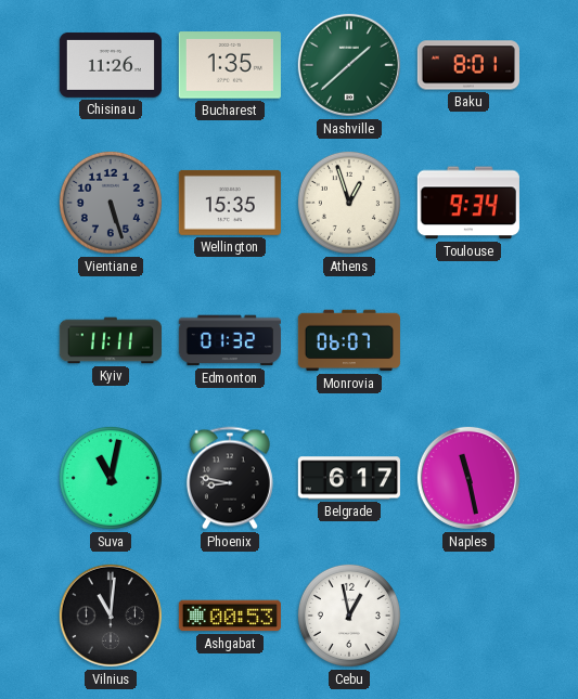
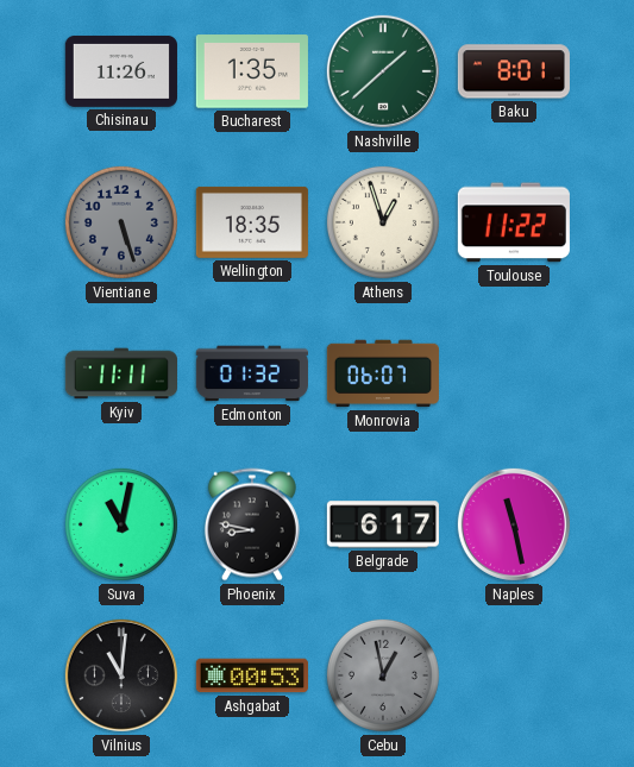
Wellington: 15:35 -> 18:35
Toulouse: 9:34 -> 11:22
Cebu dial: white -> grey
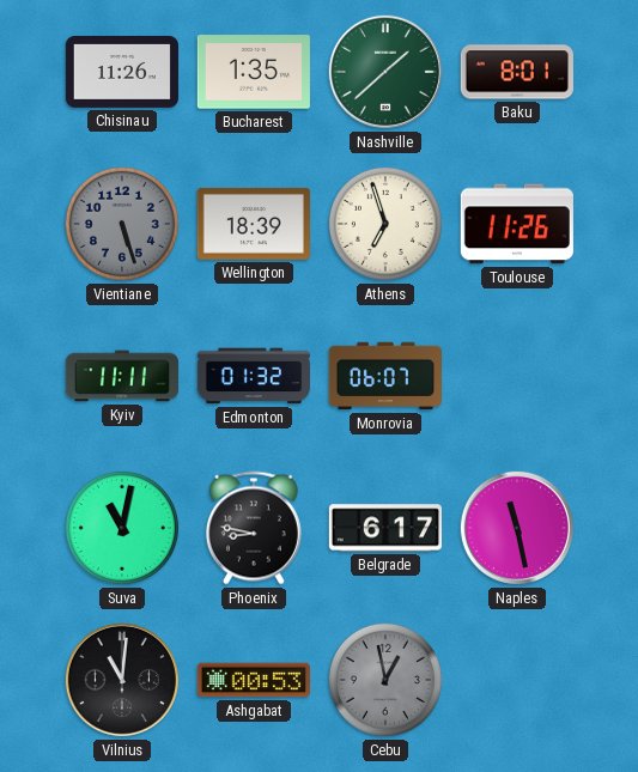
Wellington: 18:35 -> 18:39
Athens: 12:57 -> 6:57
Toulouse: 11:22 -> 11:26
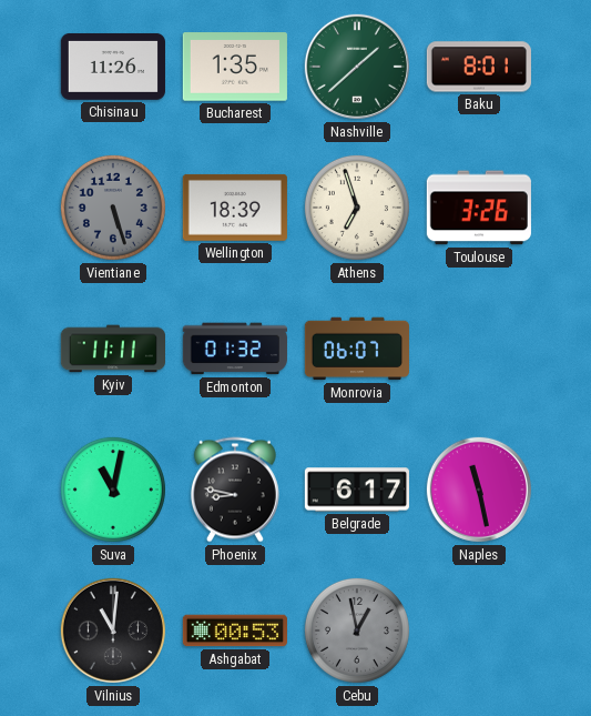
Toulouse: 11:26 -> 3:26
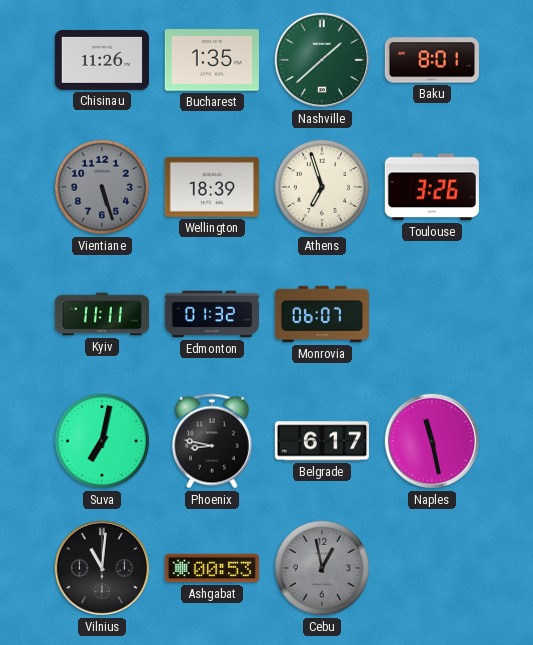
Suva: 11:02 -> 7:02
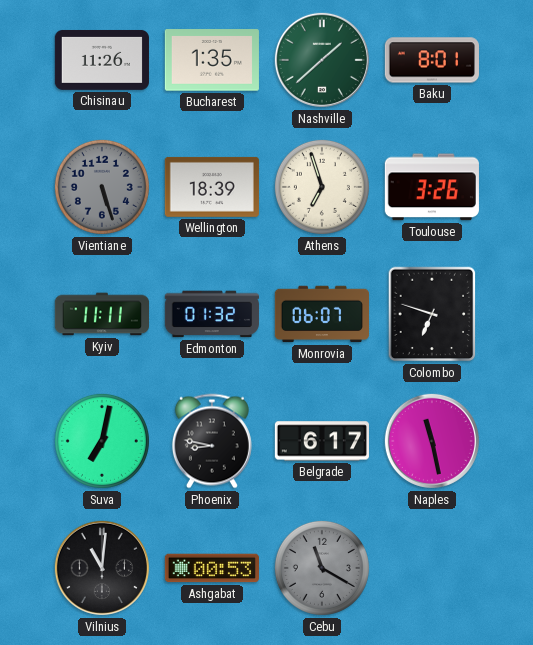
Colombo: none -> 6:48
Cebu: 12:58 -> 11:20
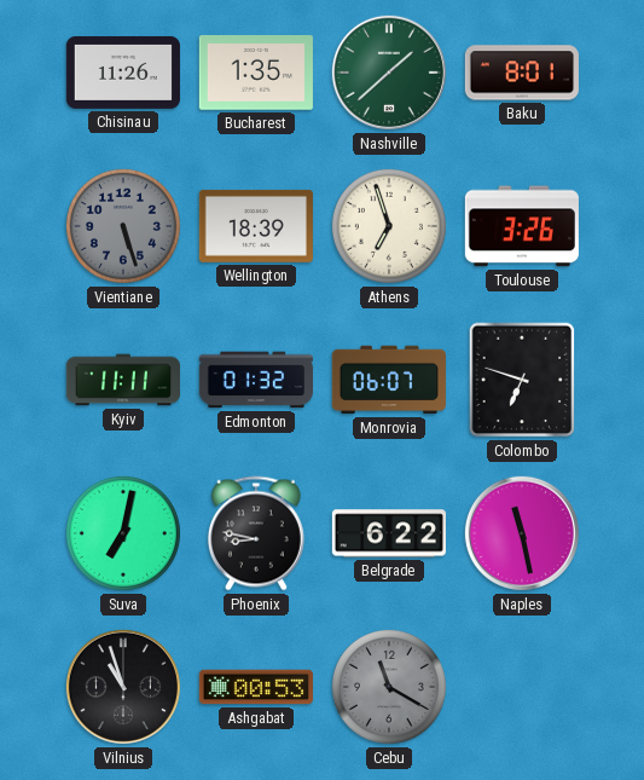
Belgrade: 6:17 -> 6:22
Vilnius: 11:01 -> 10:57
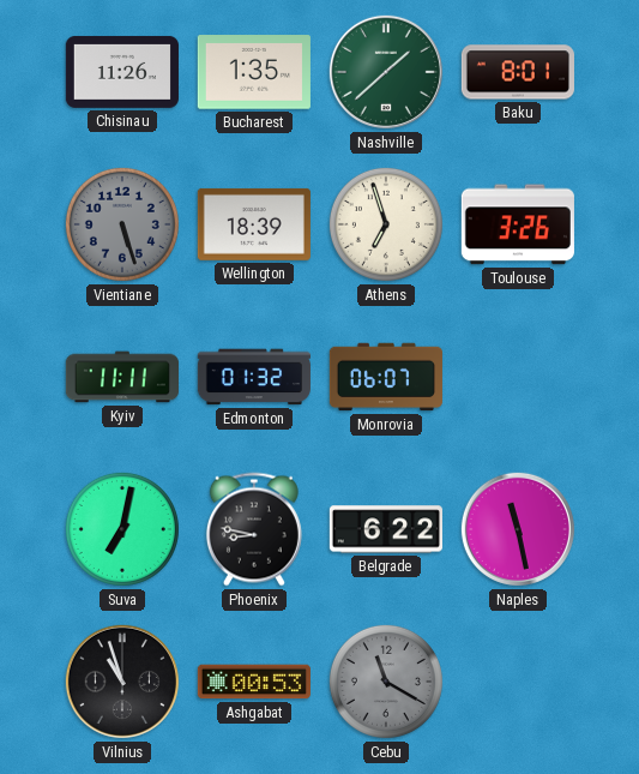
Colombo: 6:48 -> none
